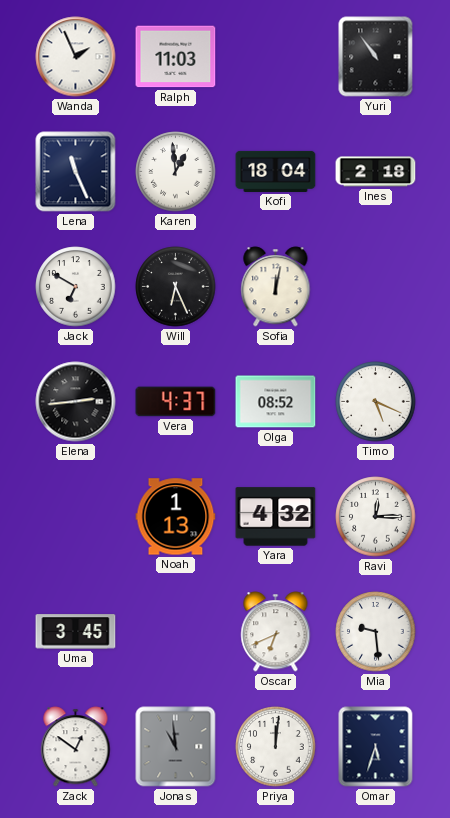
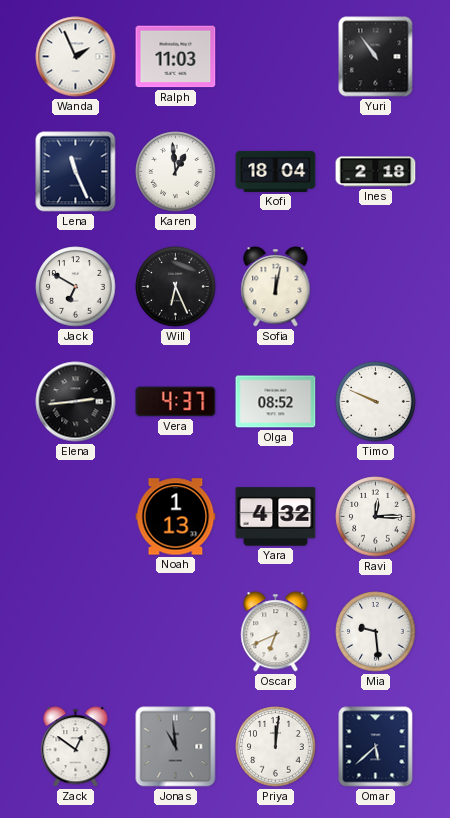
Timo: 5:19 -> 9:49
Uma: 3:45 -> none
Omar: 5:33 -> 5:38
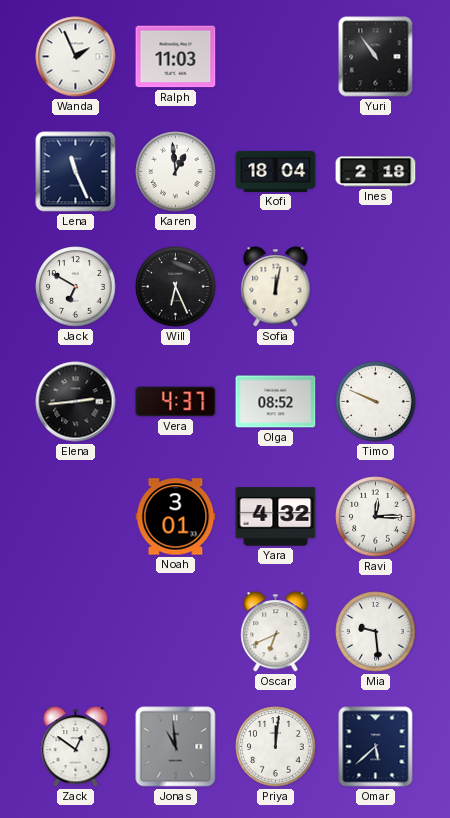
Noah: 1:13 -> 3:01
